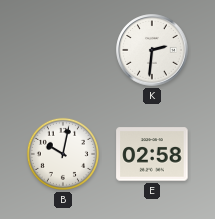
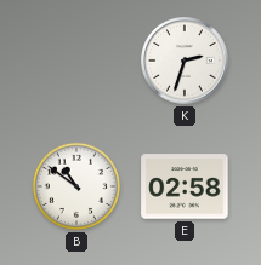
K: 2:31 -> 2:33
B: 10:02 -> 10:51
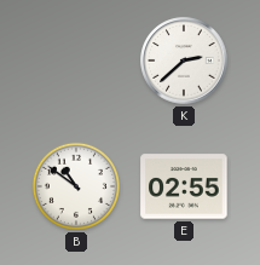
K: 2:33 -> 2:38
E: 02:58 -> 02:55
